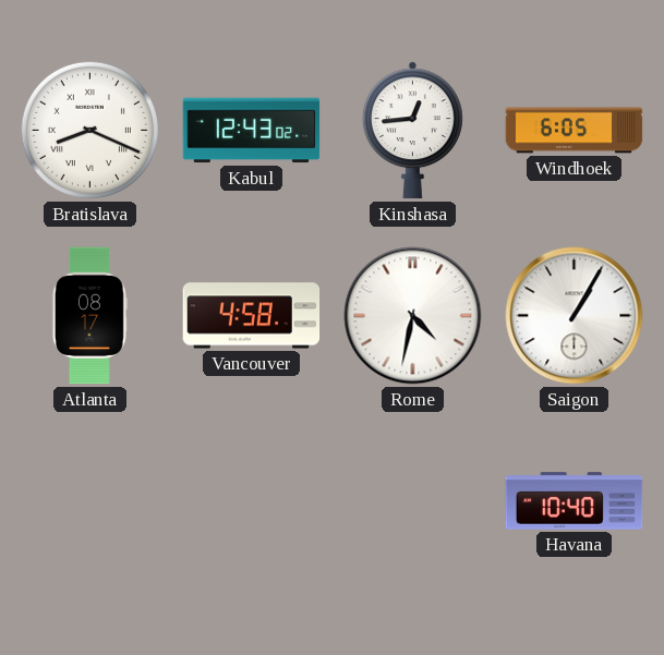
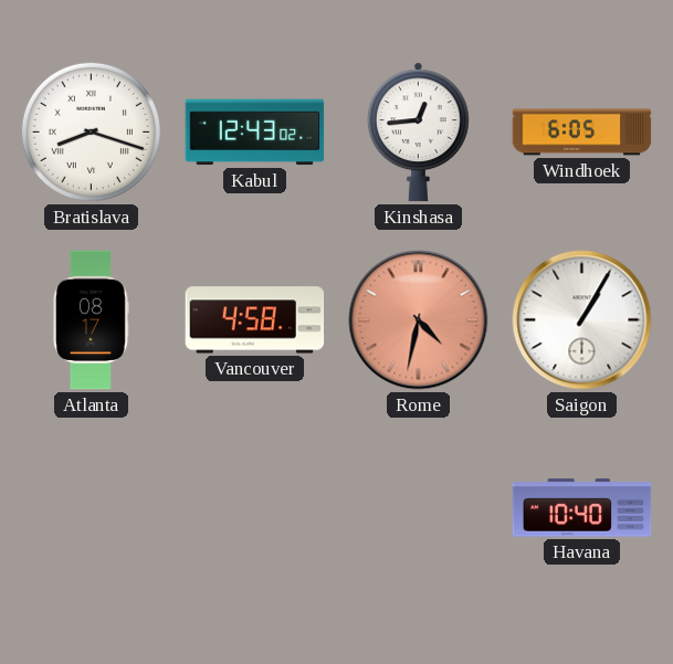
Bratislava: 8:19 -> 8:18
Rome dial: white -> salmon
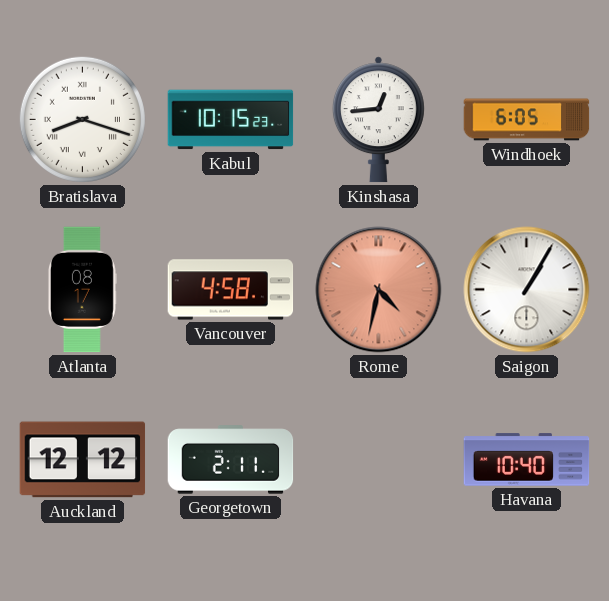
Kabul: 12:43 -> 10:15
Auckland: none -> 12:12
Georgetown: none -> 2:11
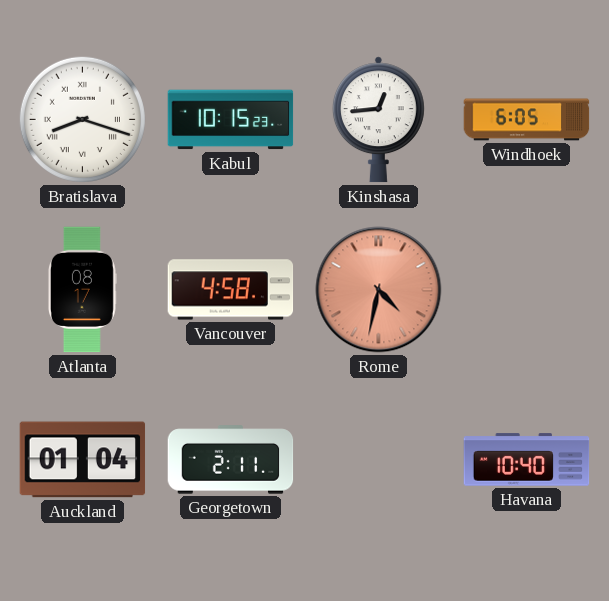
Saigon: 1:05 -> none
Auckland: 12:12 -> 01:04
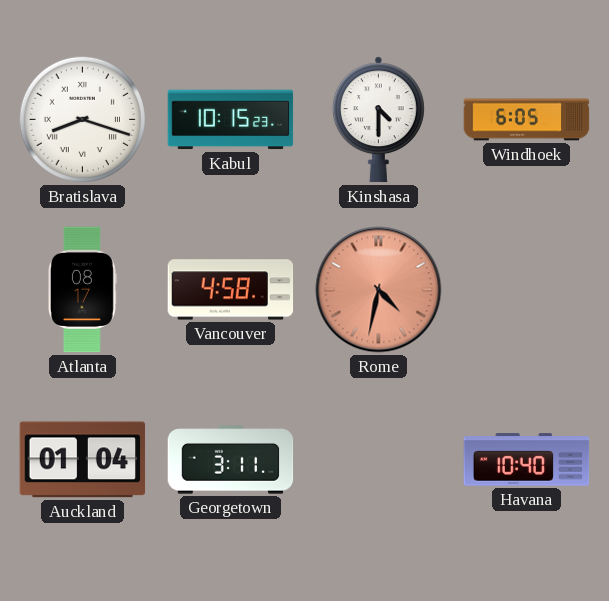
Kinshasa: 12:44 -> 4:30
Georgetown: 2:11 -> 3:11
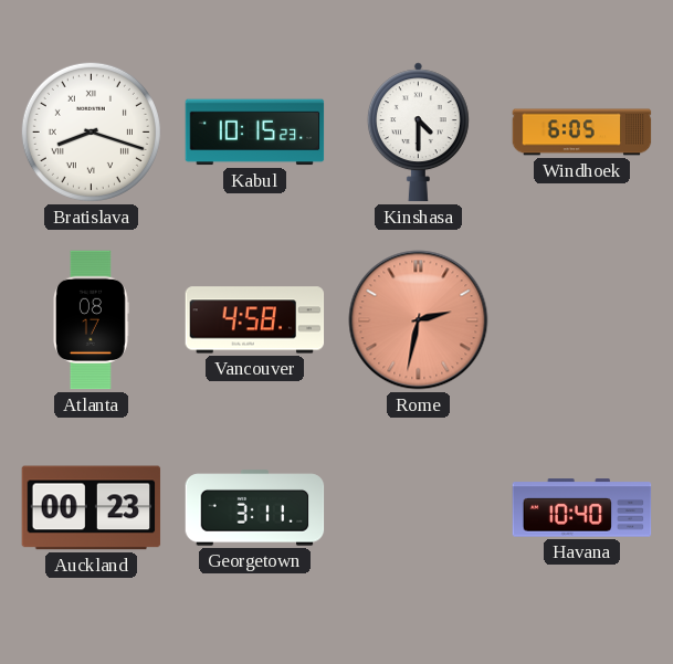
Rome: 4:32 -> 2:32
Auckland: 01:04 -> 00:23
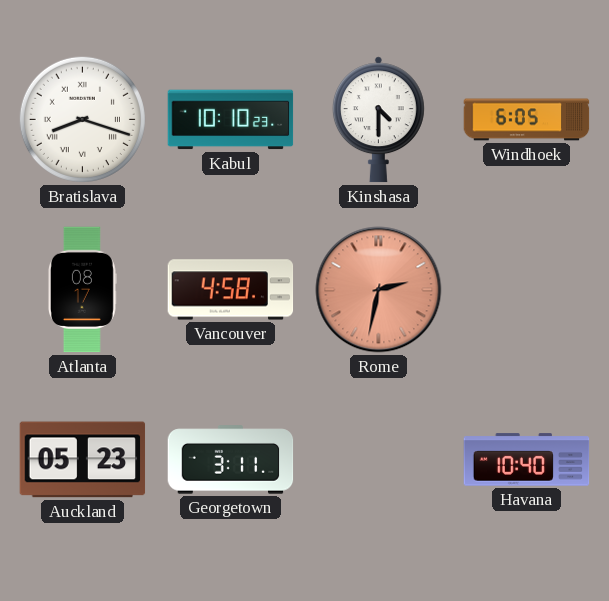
Kabul: 10:15 -> 10:10
Auckland: 00:23 -> 05:23
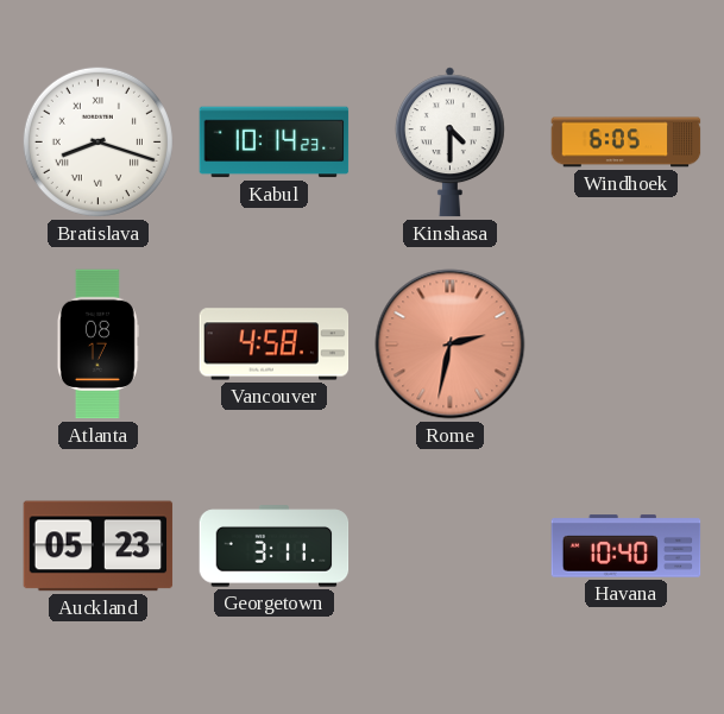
Kabul: 10:10 -> 10:14
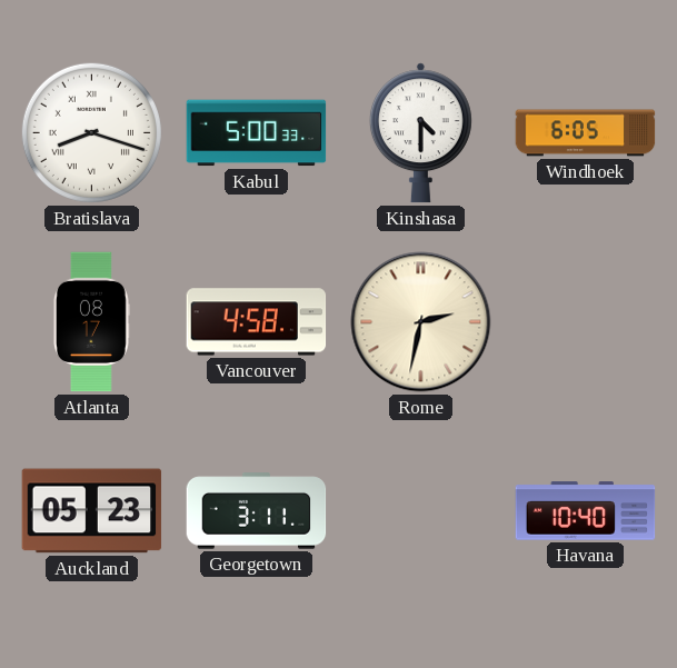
Kabul: 10:14 -> 5:00
Rome dial: salmon -> cream
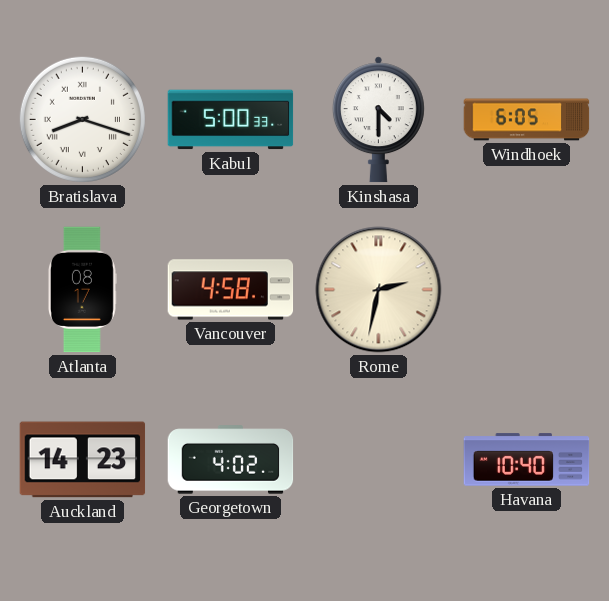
Auckland: 05:23 -> 14:23
Georgetown: 3:11 -> 4:02
